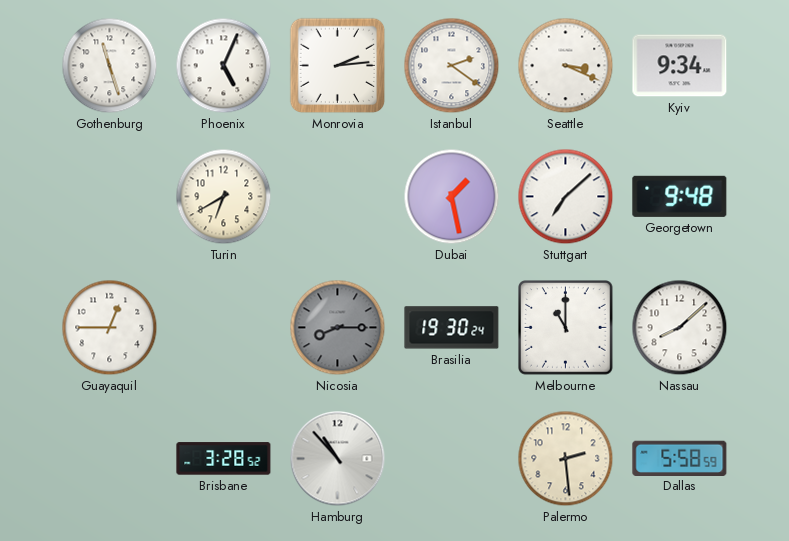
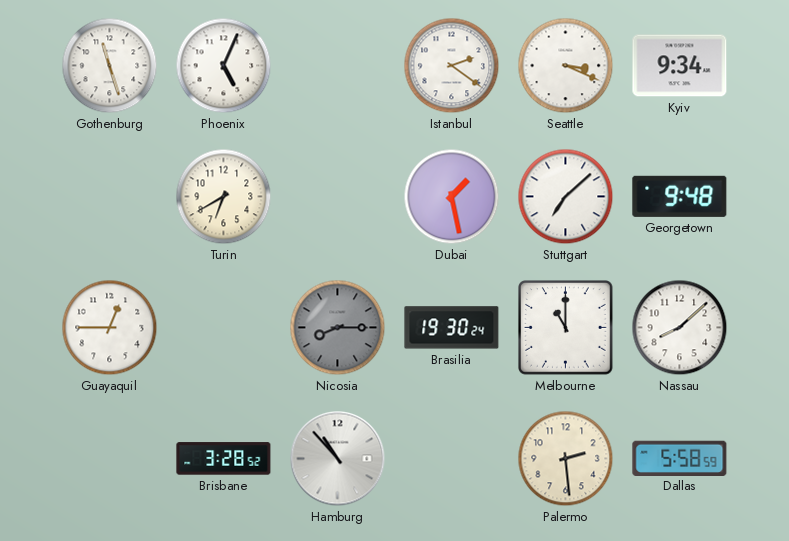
Monrovia: 2:14 -> none
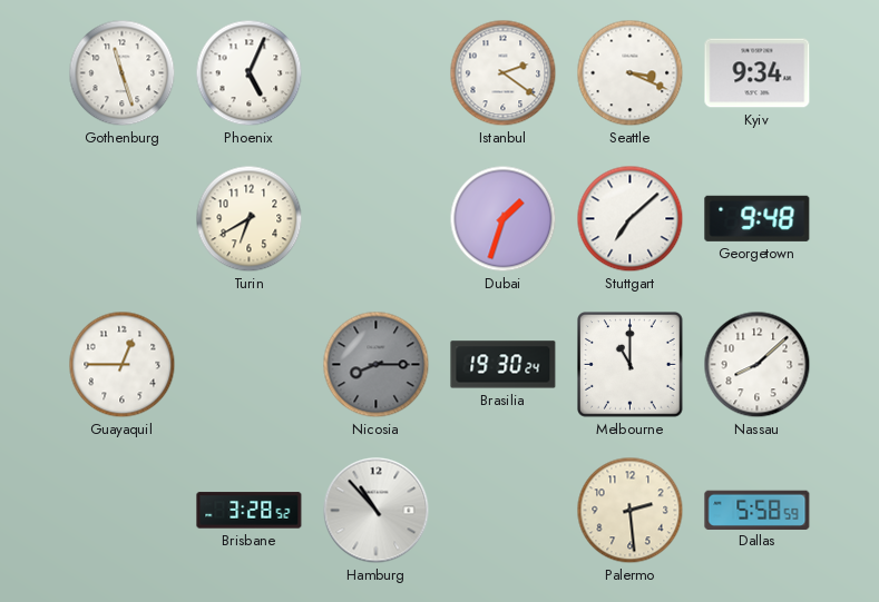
Dubai: 1:28 -> 1:33
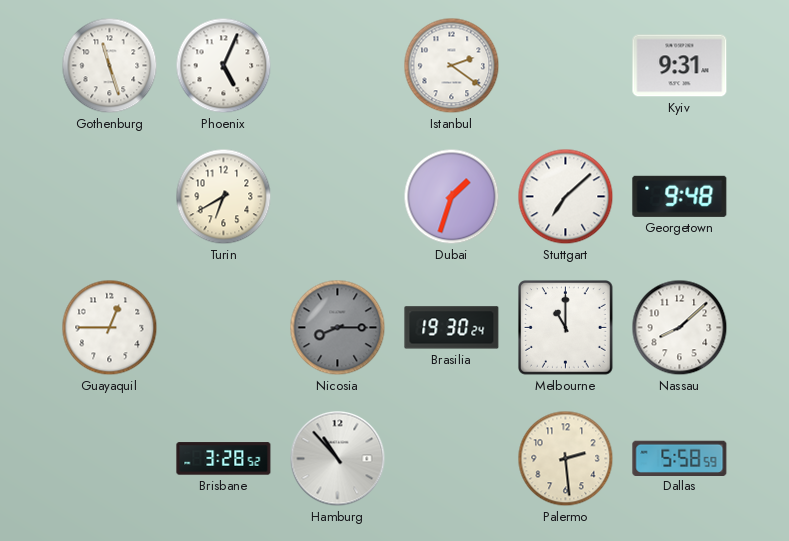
Seattle: 3:19 -> none
Kyiv: 9:34 -> 9:31
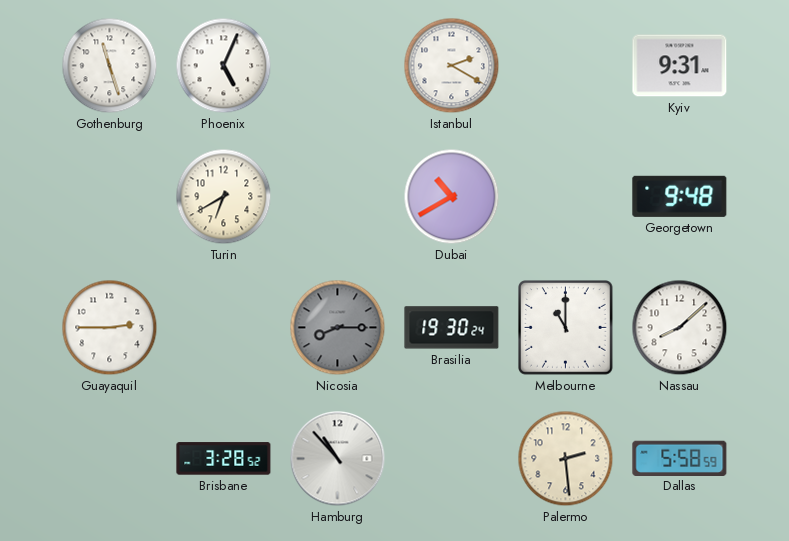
Istanbul: 2:21 -> 2:20
Dubai: 1:33 -> 10:40
Stuttgart: 7:08 -> none
Guayaquil: 12:45 -> 2:45
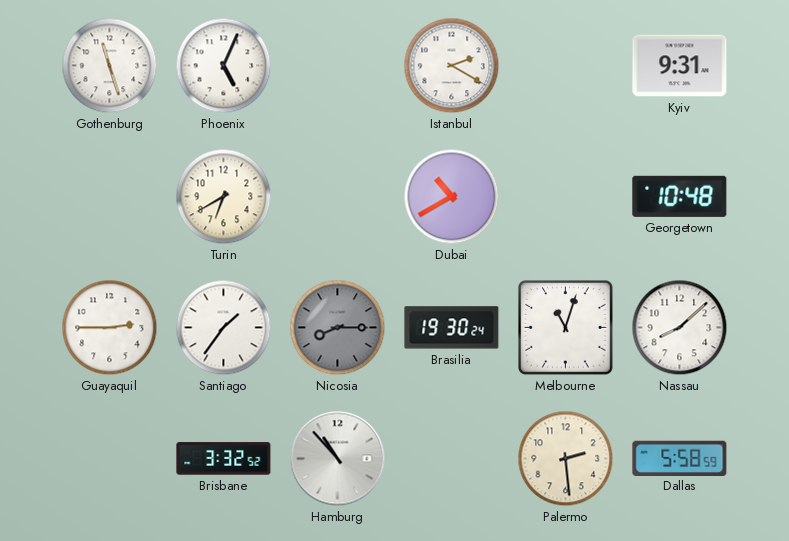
Georgetown: 9:48 -> 10:48
Santiago: none -> 1:36
Melbourne: 11:00 -> 11:03
Brisbane: 3:28 -> 3:32
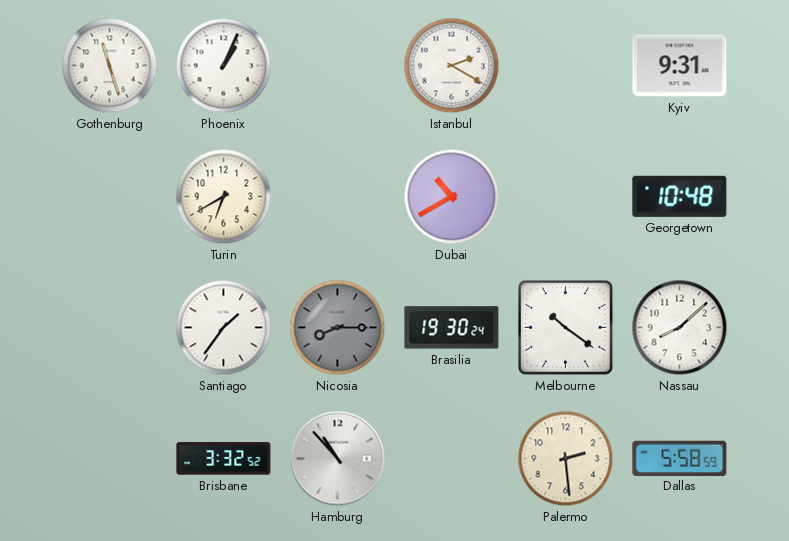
Phoenix: 5:04 -> 1:04
Guayaquil: 2:45 -> none
Melbourne: 11:03 -> 10:21
